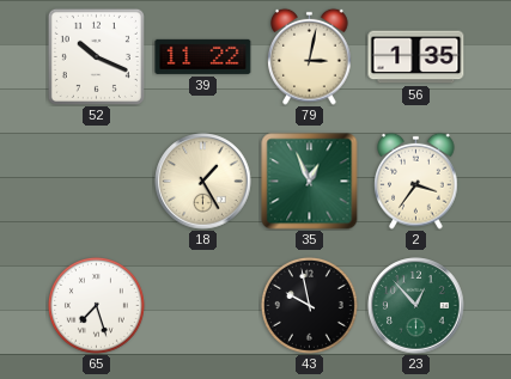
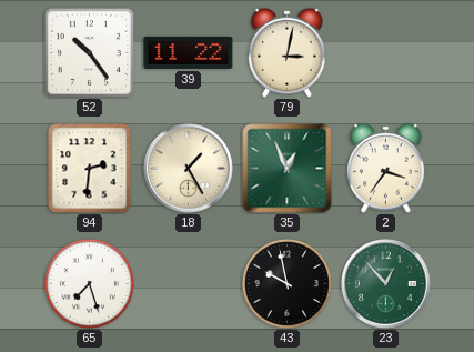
52: 10:19 -> 10:24
56: 1:35 -> none
94: none -> 2:31
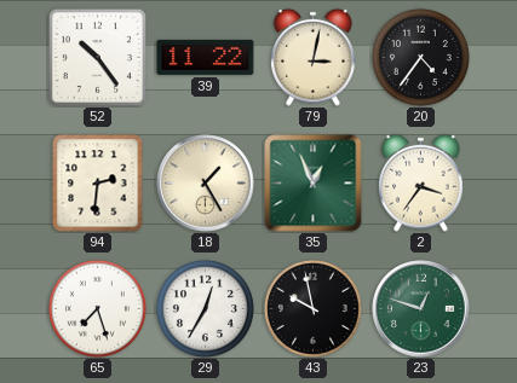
20: none -> 4:36
29: none -> 12:35
23: 12:53 -> 12:48
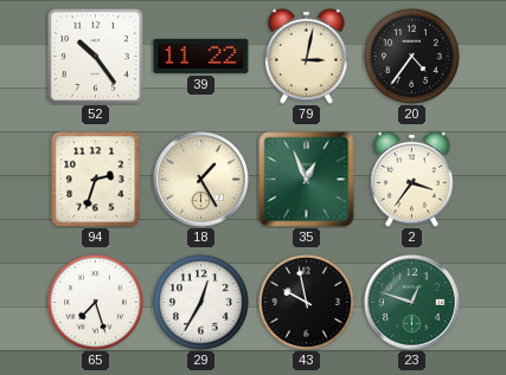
94: 2:31 -> 2:33
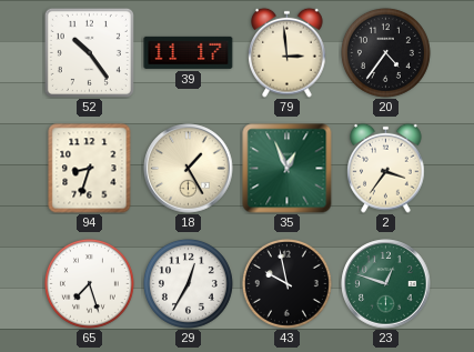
39: 11:22 -> 11:17
79: 3:02 -> 2:59
94: 2:33 -> 8:33
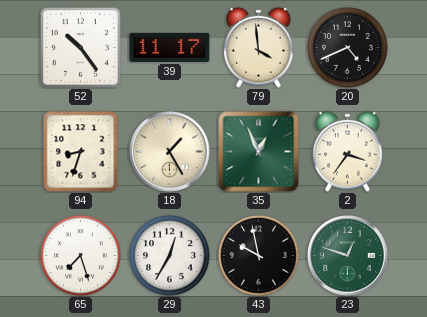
79: 2:59 -> 3:59
20: 4:36 -> 4:41
